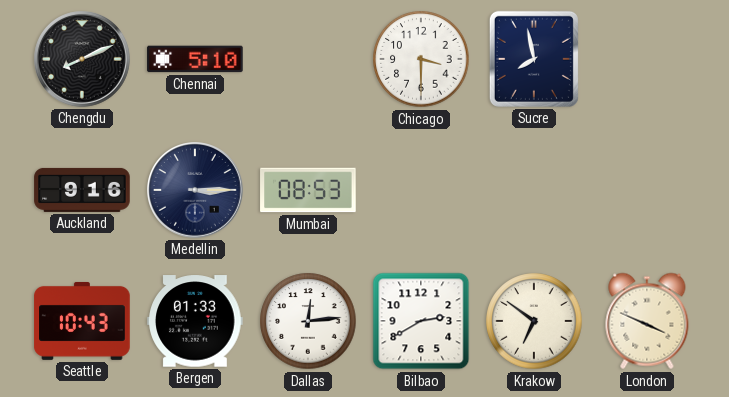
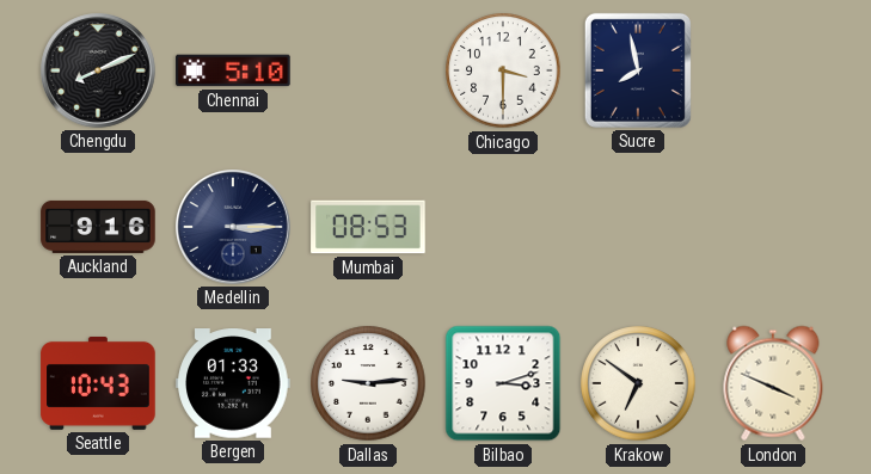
Dallas: 12:14 -> 9:14
Bilbao: 2:40 -> 3:12
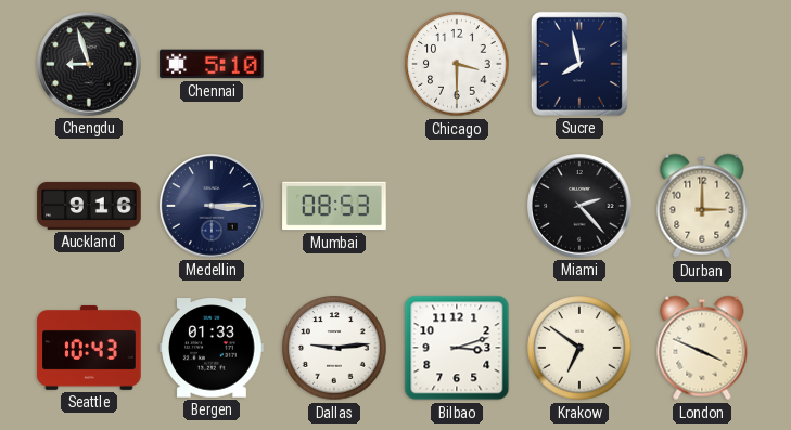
Chengdu: 8:11 -> 8:57
Miami: none -> 2:23
Durban: none -> 3:00
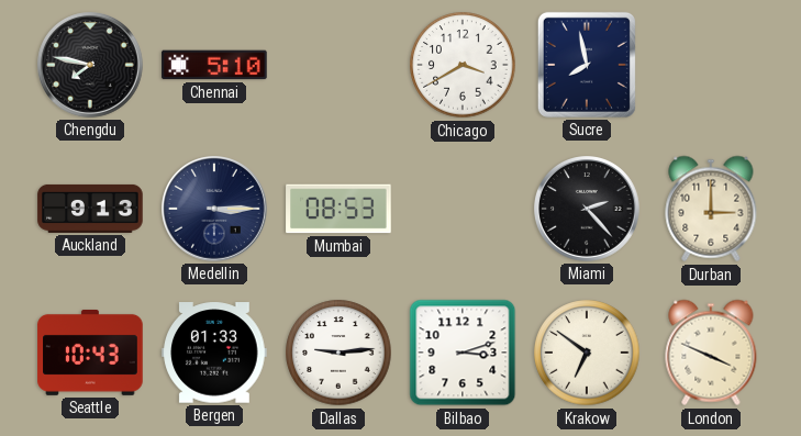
Chengdu: 8:57 -> 7:47
Chicago: 3:30 -> 3:40
Auckland: 9:16 -> 9:13
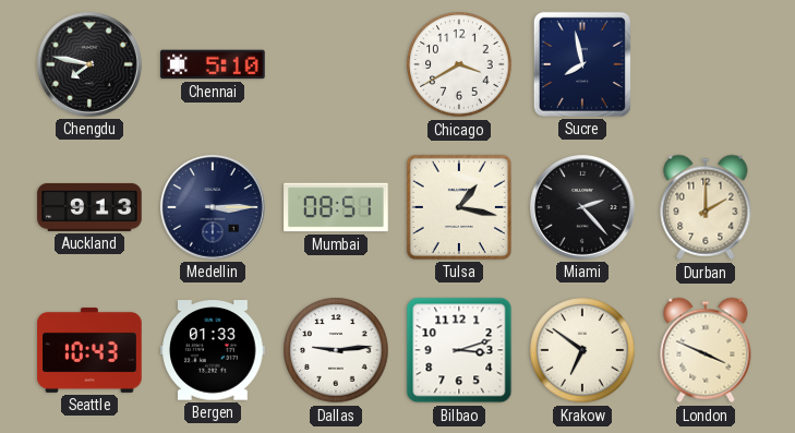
Mumbai: 08:53 -> 08:51
Tulsa: none -> 1:17
Durban: 3:00 -> 2:00
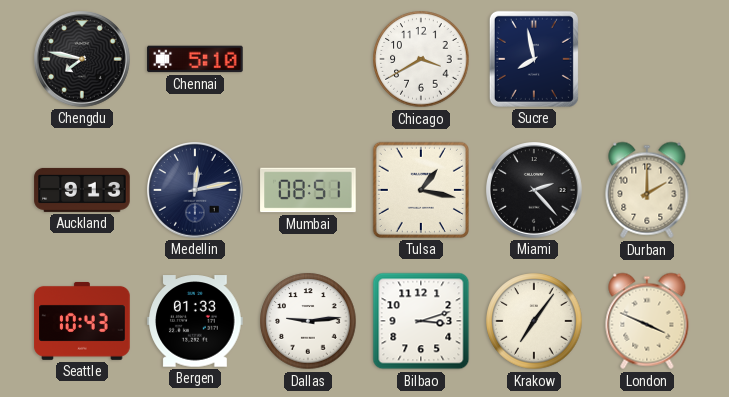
Medellin: 3:15 -> 12:13
Krakow: 6:51 -> 7:06
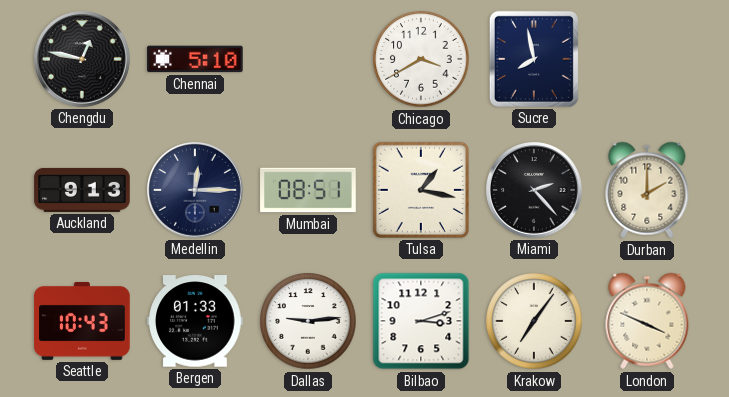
Chengdu: 7:47 -> 12:47
Medellin: 12:13 -> 12:15
